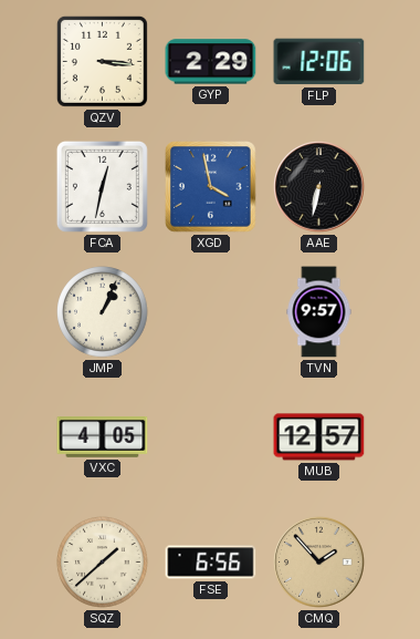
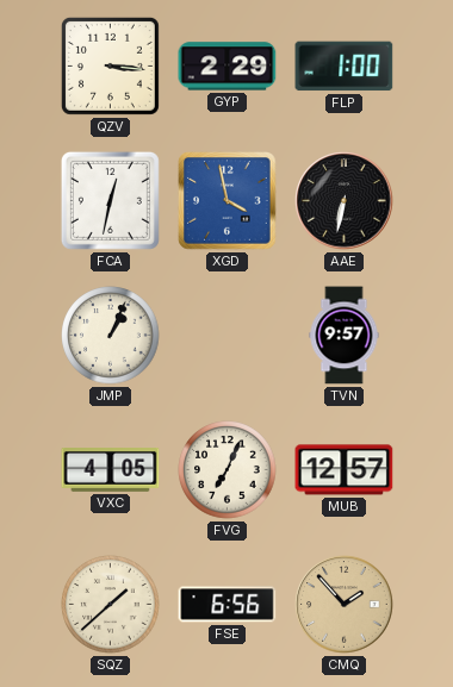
FLP: 12:06 -> 1:00
FVG: none -> 7:04
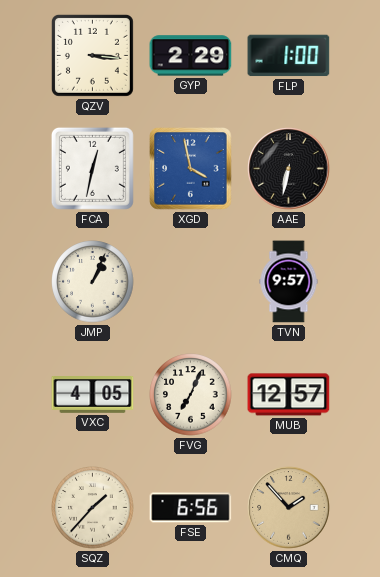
SQZ: 1:38 -> 1:37
